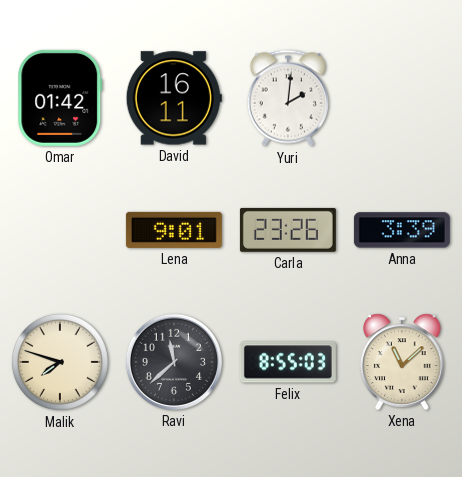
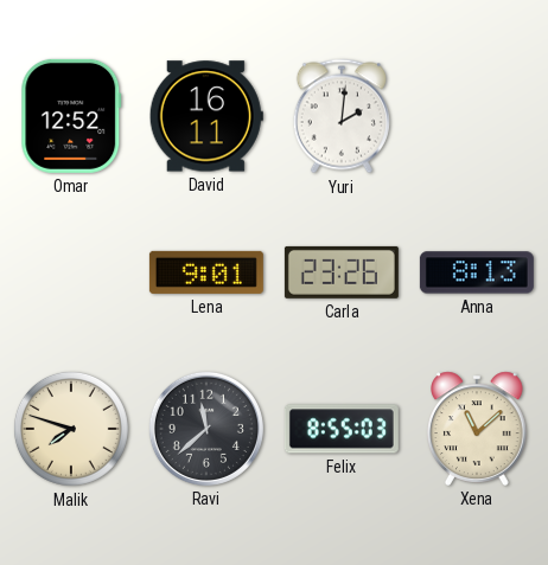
Omar: 01:42 -> 12:52
Anna: 3:39 -> 8:13
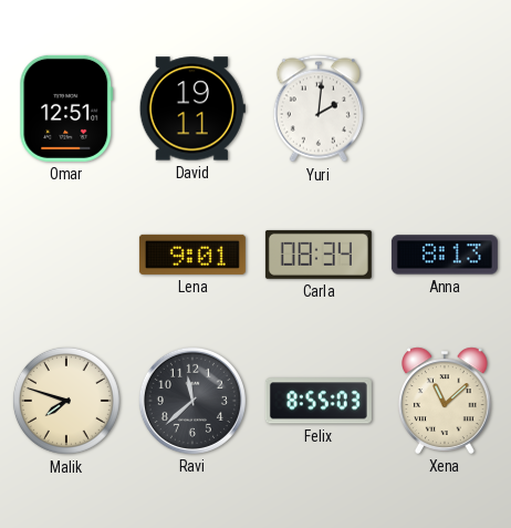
Omar: 12:52 -> 12:51
David: 16:11 -> 19:11
Carla: 23:26 -> 08:34
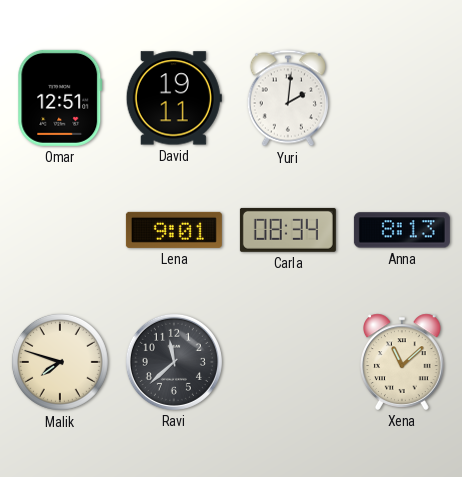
Felix: 8:55 -> none
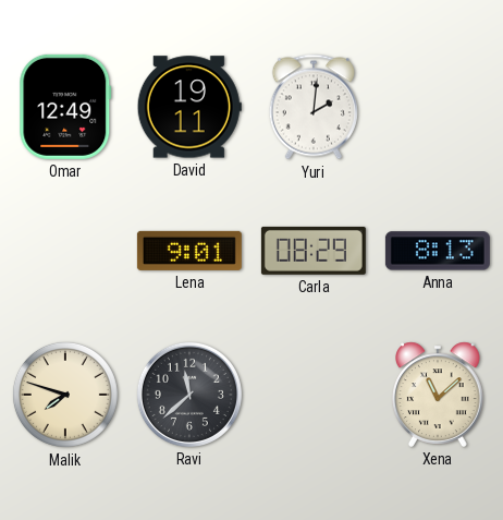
Omar: 12:51 -> 12:49
Carla: 08:34 -> 08:29
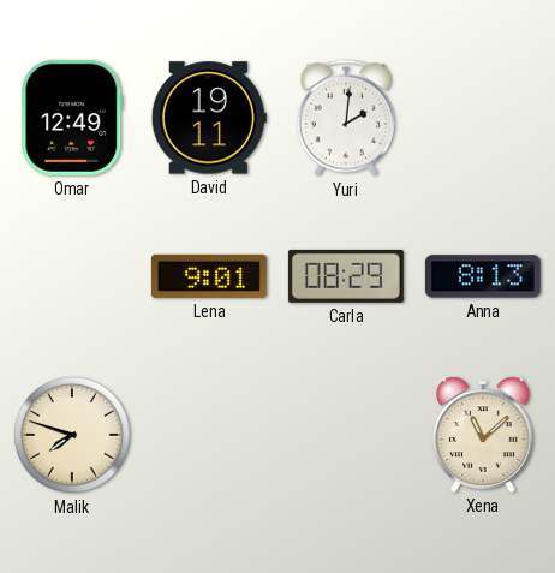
Ravi: 11:38 -> none
